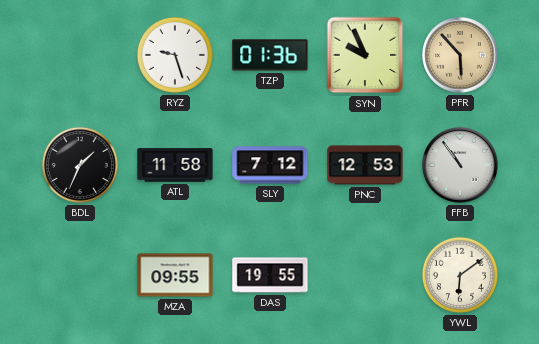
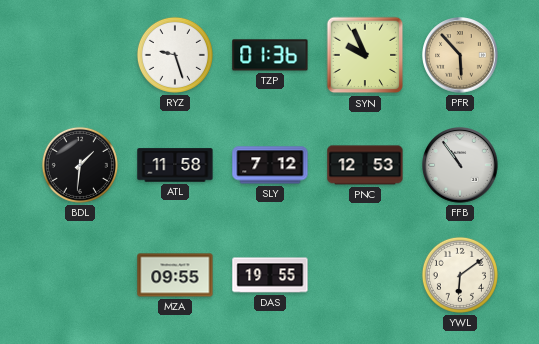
BDL: 1:34 -> 1:31
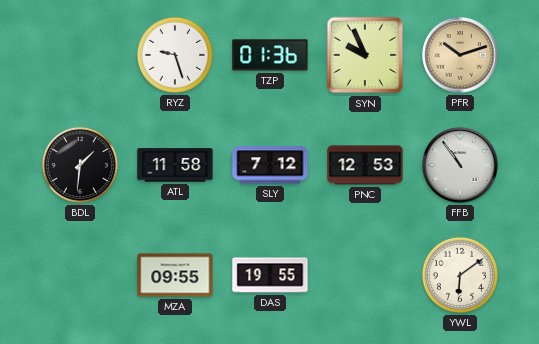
PFR: 5:53 -> 10:12
